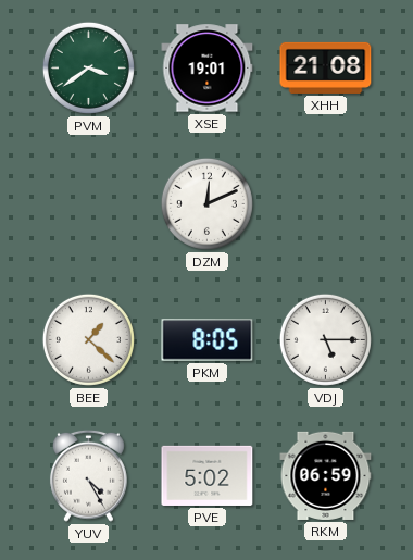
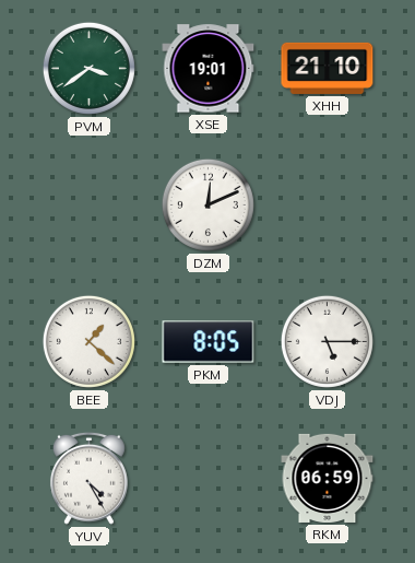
XHH: 21:08 -> 21:10
PVE: 5:02 -> none
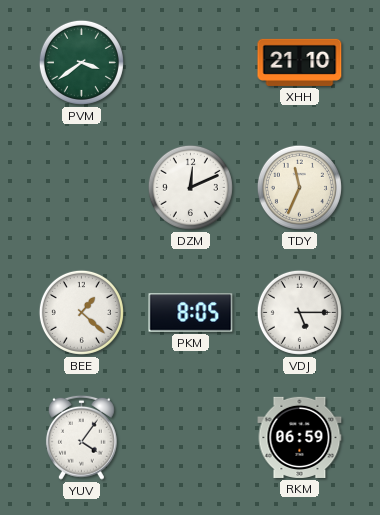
XSE: 19:01 -> none
TDY: none -> 11:34
YUV: 4:25 -> 4:06
